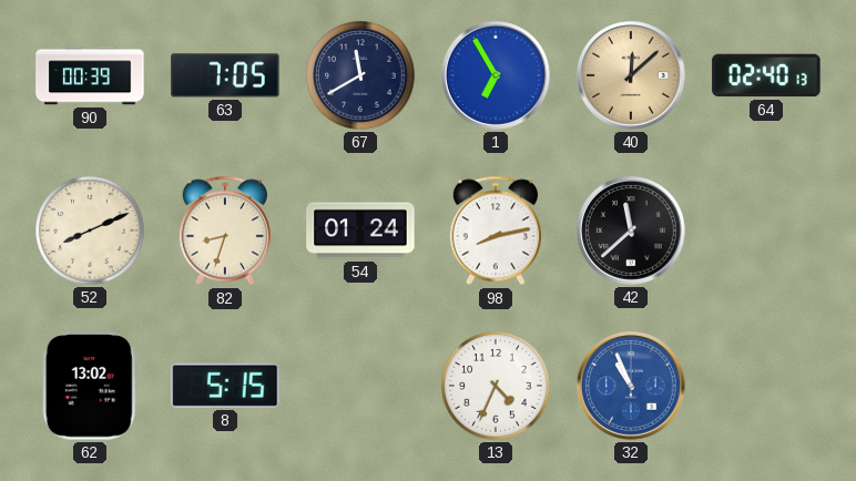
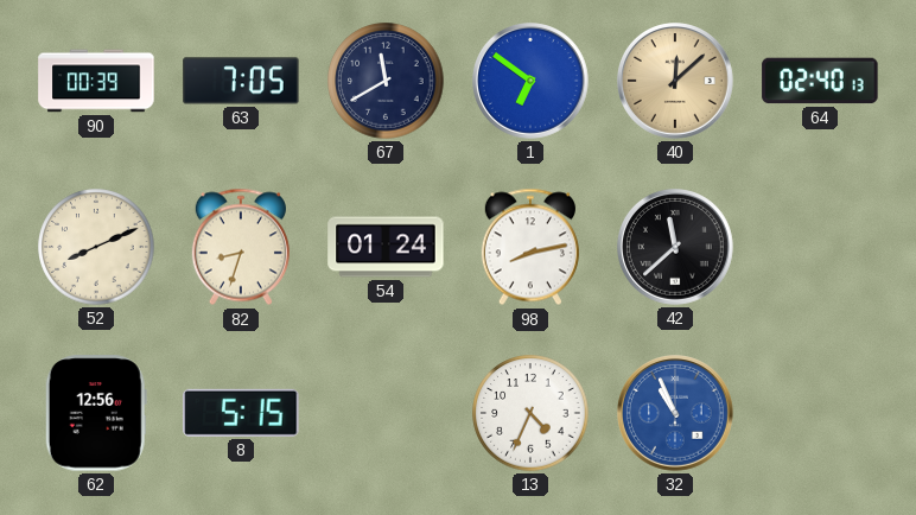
1: 6:55 -> 6:51
62: 13:02 -> 12:56
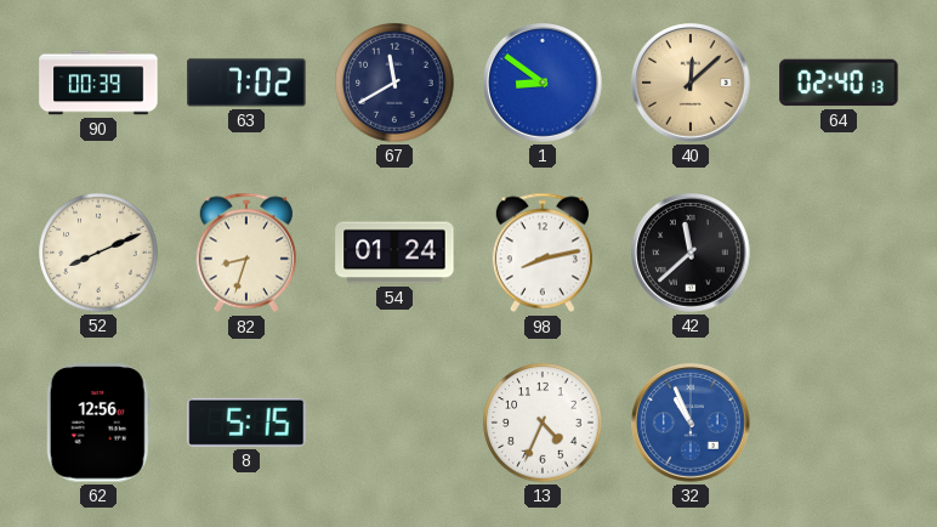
63: 7:05 -> 7:02
1: 6:51 -> 8:51
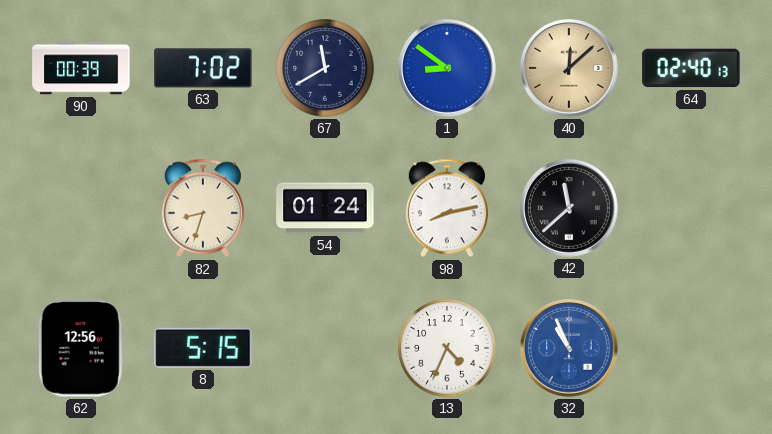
52: 8:11 -> none
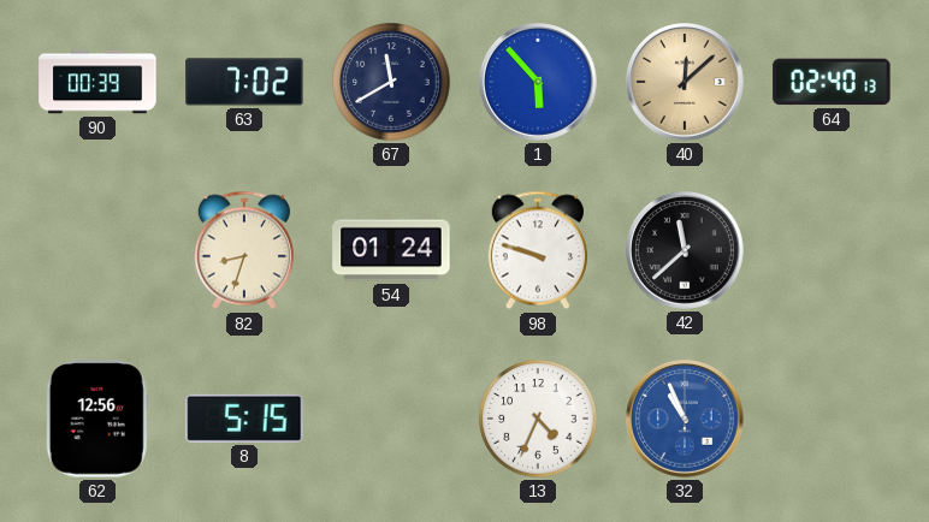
1: 8:51 -> 5:53
98: 8:13 -> 9:48
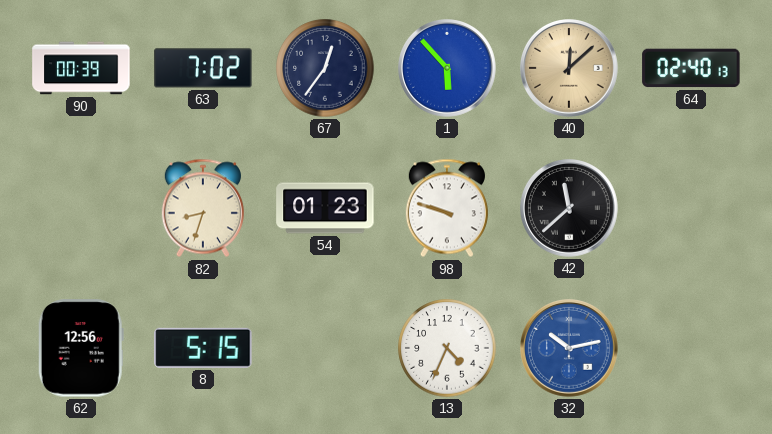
67: 11:40 -> 12:36
54: 01:24 -> 01:23
32: 10:56 -> 10:13
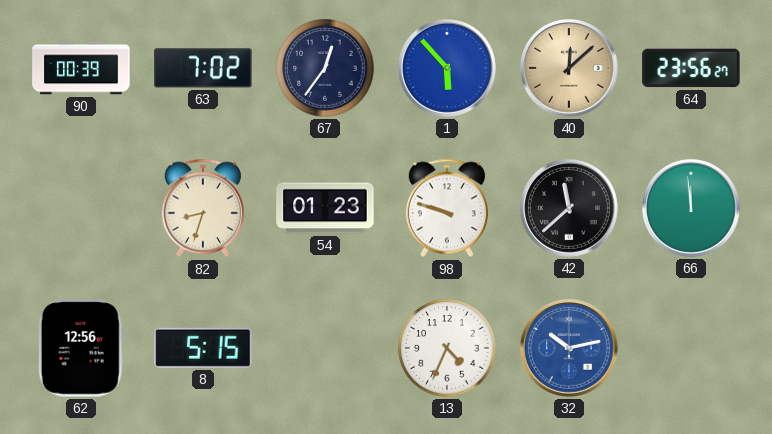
64: 02:40 -> 23:56
66: none -> 11:59
